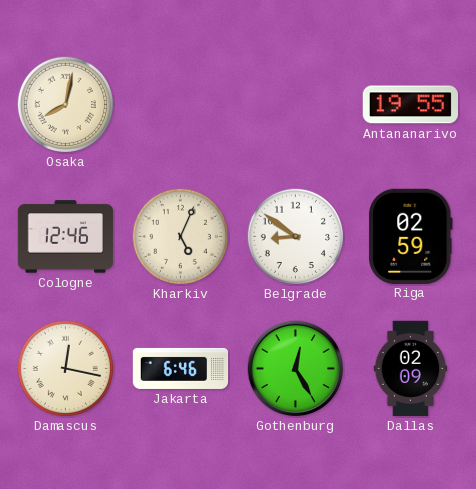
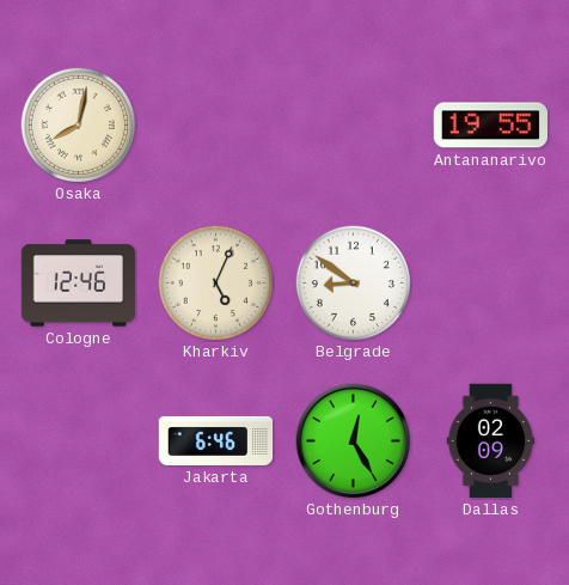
Riga: 02:59 -> none
Damascus: 12:17 -> none
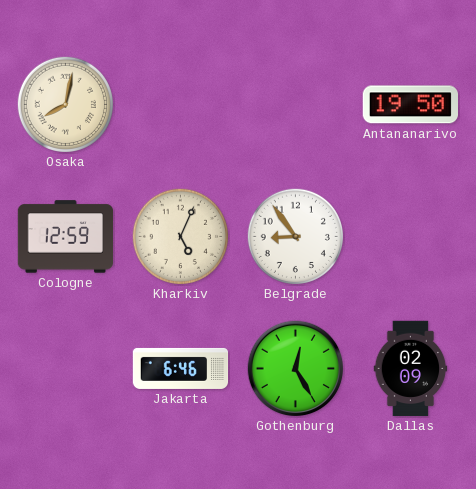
Antananarivo: 19:55 -> 19:50
Cologne: 12:46 -> 12:59
Belgrade: 8:51 -> 8:54
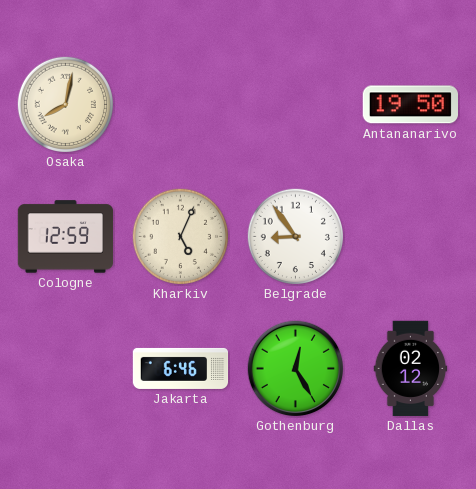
Dallas: 02:09 -> 02:12
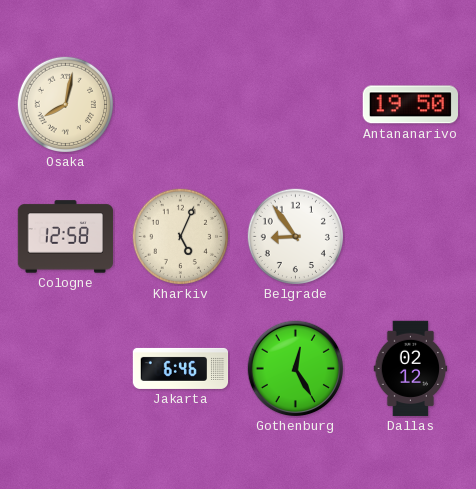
Cologne: 12:59 -> 12:58
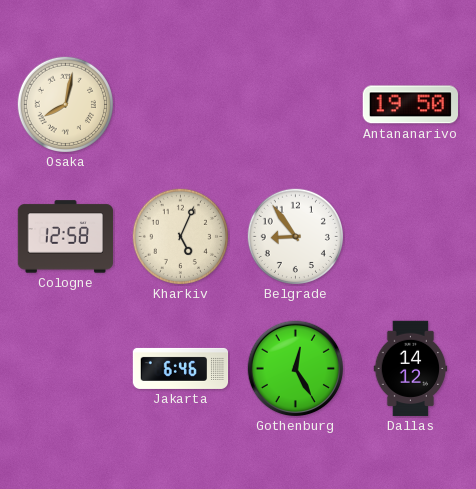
Dallas: 02:12 -> 14:12
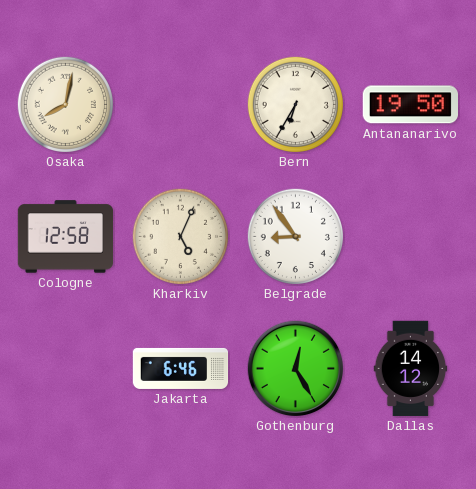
Bern: none -> 6:35
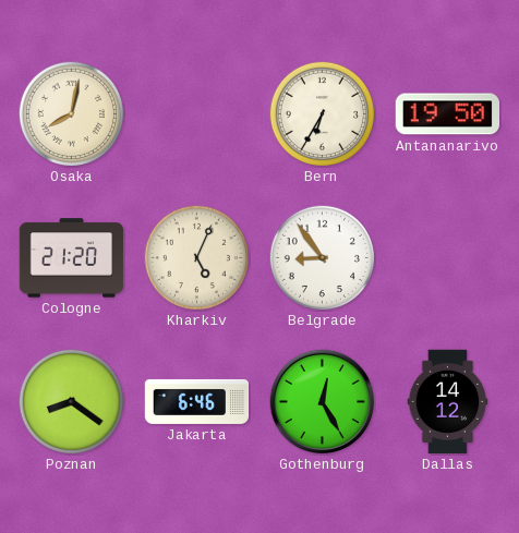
Cologne: 12:58 -> 21:20
Poznan: none -> 8:21
